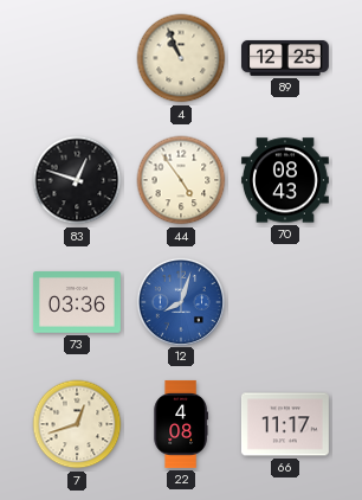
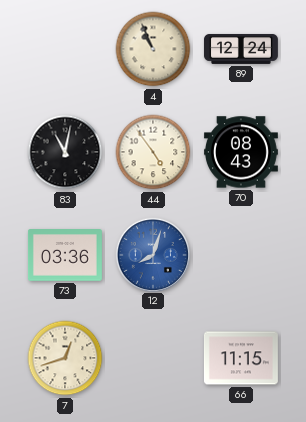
89: 12:25 -> 12:24
83: 12:48 -> 11:02
22: 4:08 -> none
66: 11:17 -> 11:15
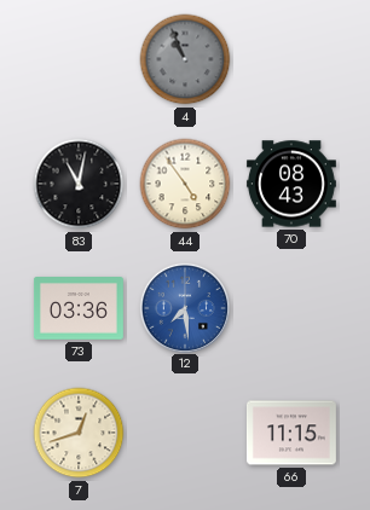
4 dial: cream -> grey
89: 12:24 -> none
12: 8:03 -> 7:29
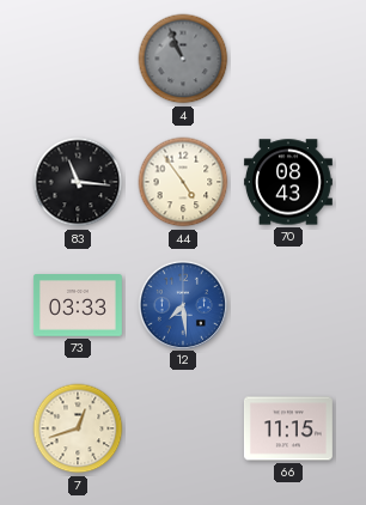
83: 11:02 -> 11:16
73: 03:36 -> 03:33
